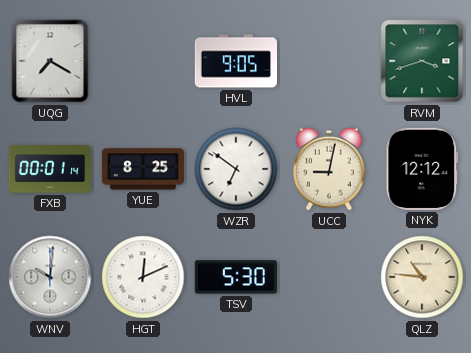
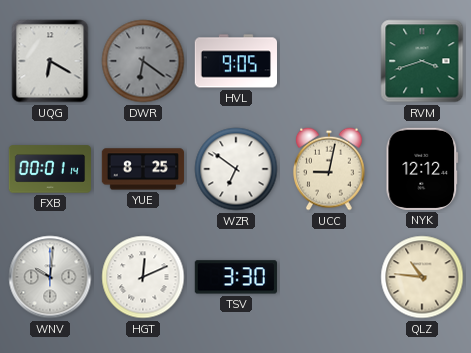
UQG: 7:20 -> 6:20
DWR: none -> 6:21
TSV: 5:30 -> 3:30
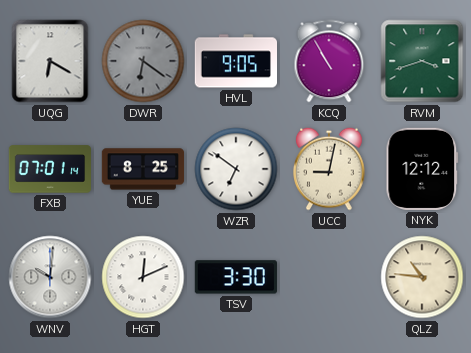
KCQ: none -> 10:55
FXB: 00:01 -> 07:01
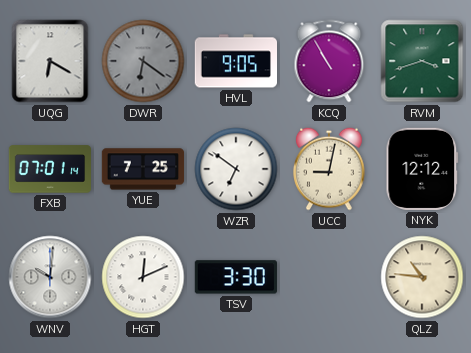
YUE: 8:25 -> 7:25
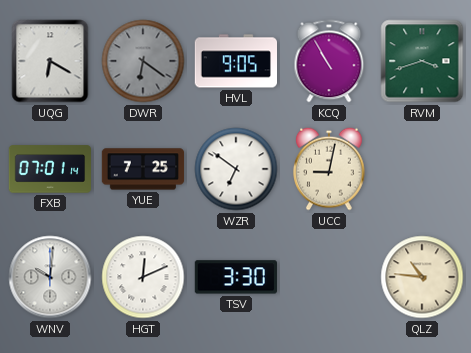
NYK: 12:12 -> none
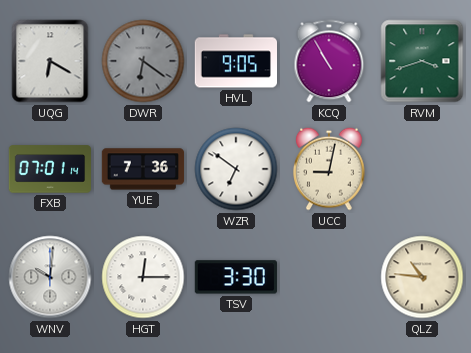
YUE: 7:25 -> 7:36
HGT: 12:11 -> 12:15
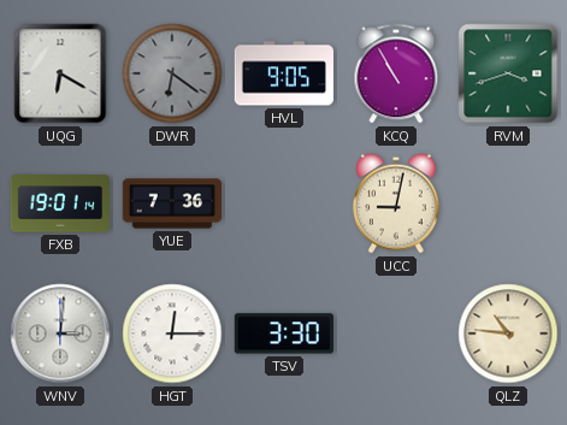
FXB: 07:01 -> 19:01
WZR: 6:51 -> none
WNV: 10:01 -> 3:01
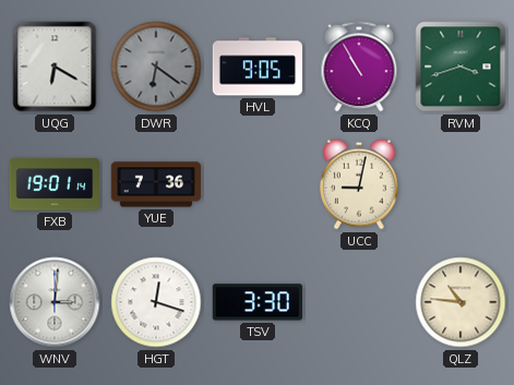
HGT: 12:15 -> 12:18
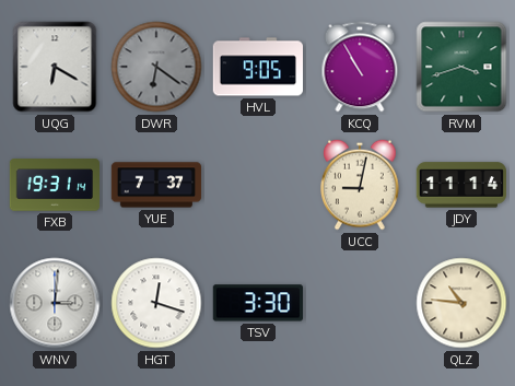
FXB: 19:01 -> 19:31
YUE: 7:36 -> 7:37
JDY: none -> 11:14
